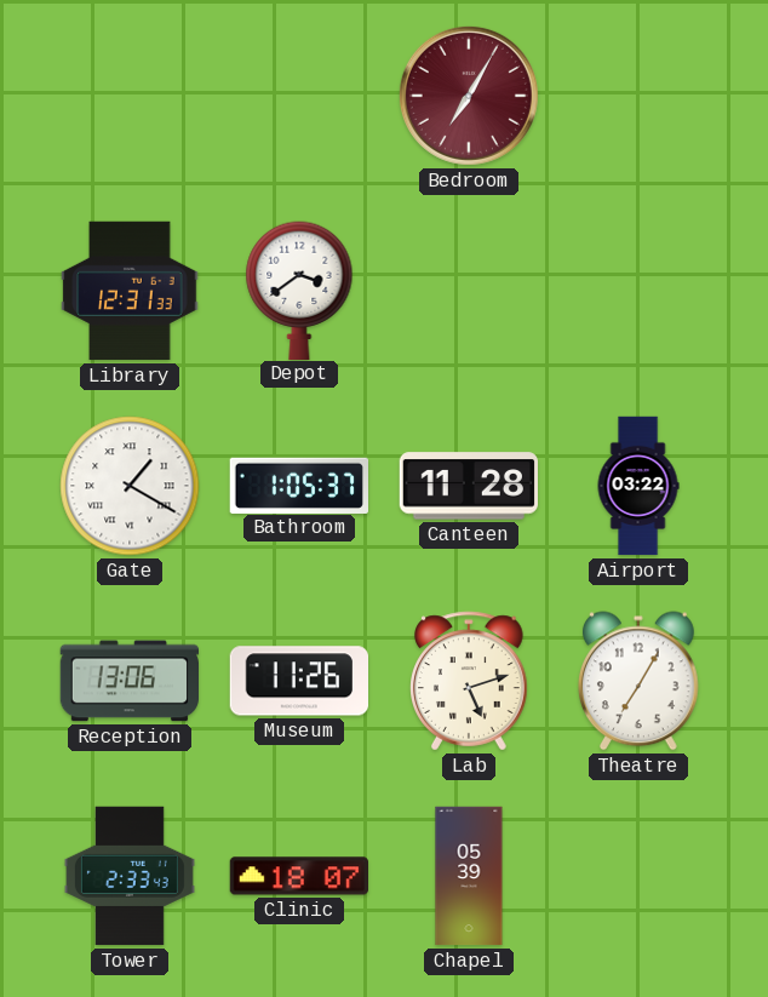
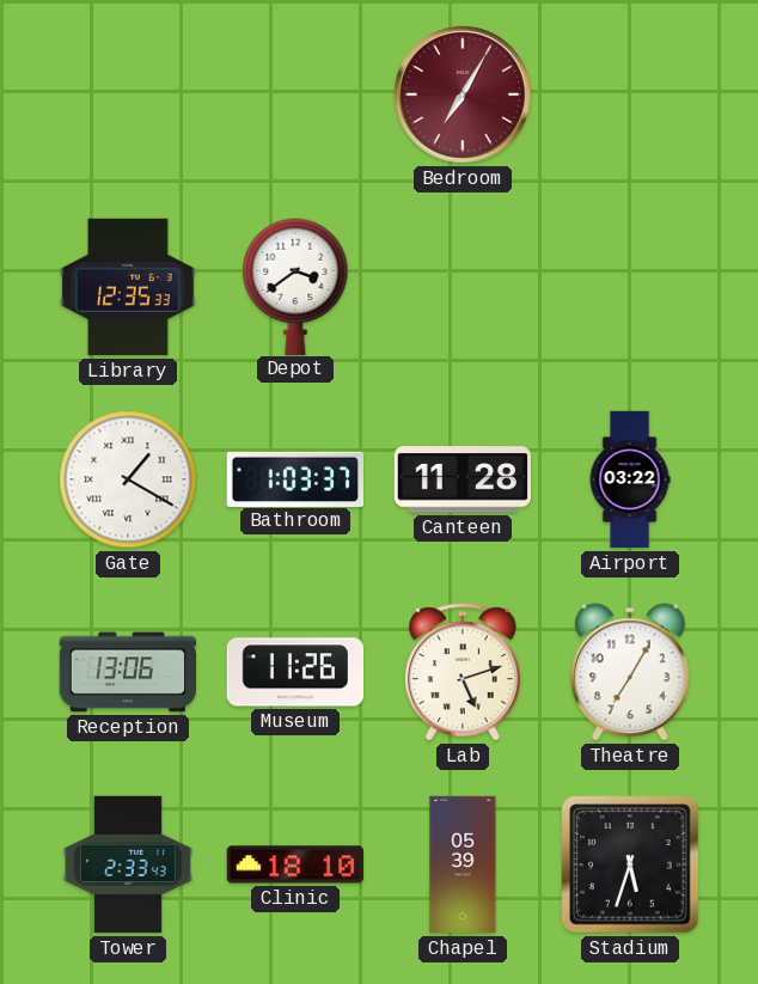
Library: 12:31 -> 12:35
Bathroom: 1:05 -> 1:03
Clinic: 18:07 -> 18:10
Stadium: none -> 5:33
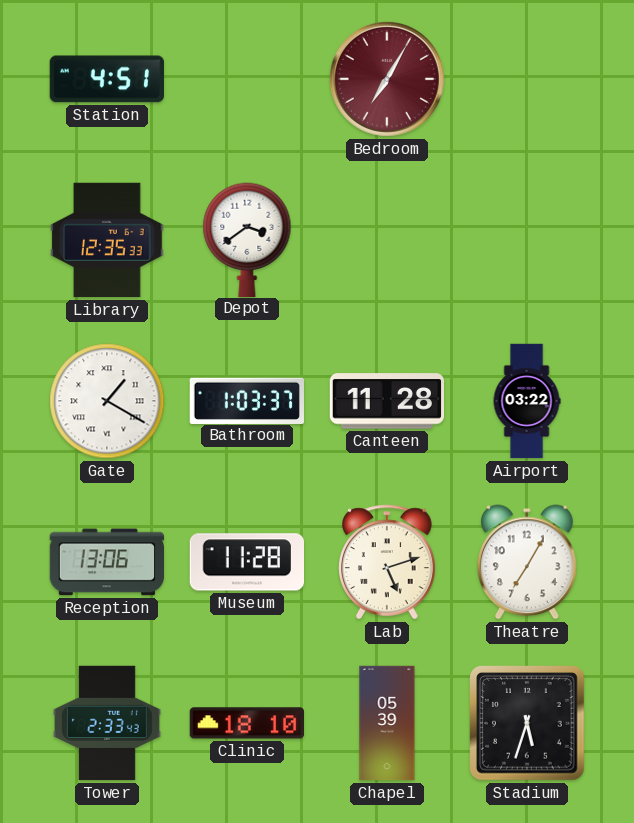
Station: none -> 4:51
Museum: 11:26 -> 11:28
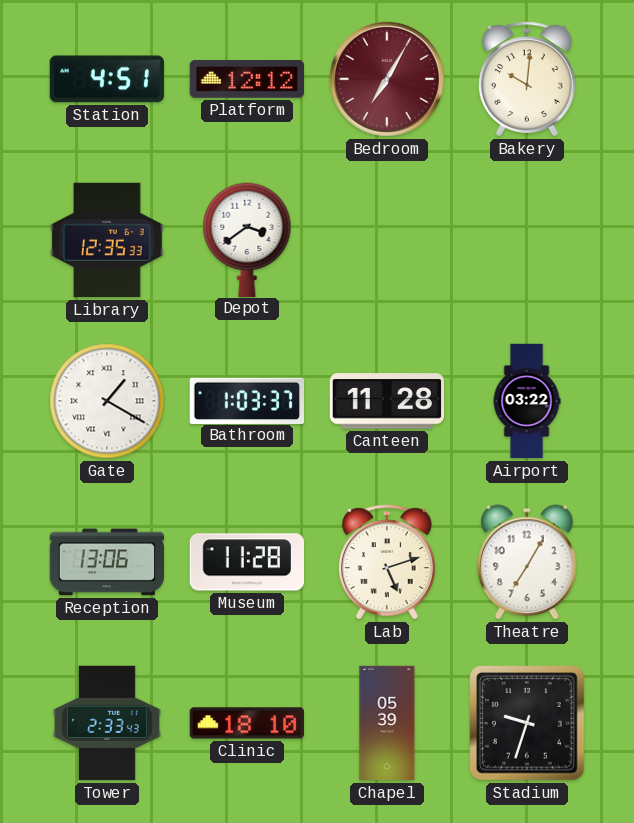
Platform: none -> 12:12
Bakery: none -> 10:01
Stadium: 5:33 -> 9:33
